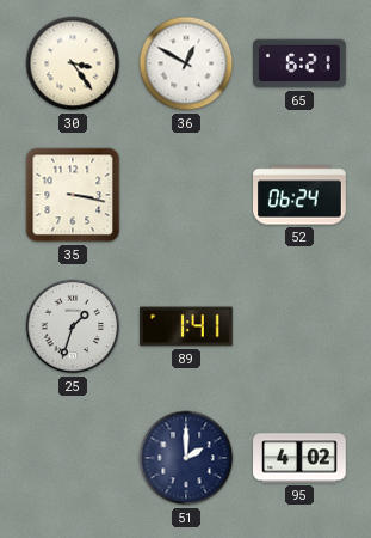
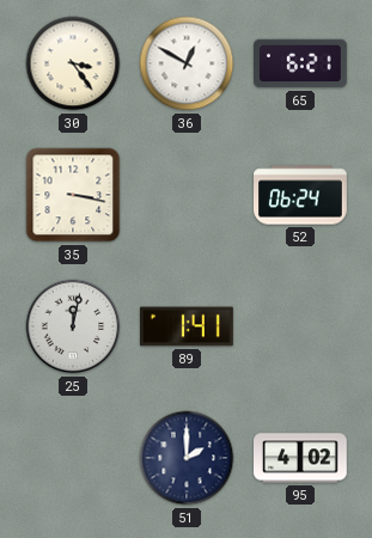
25: 1:33 -> 12:02
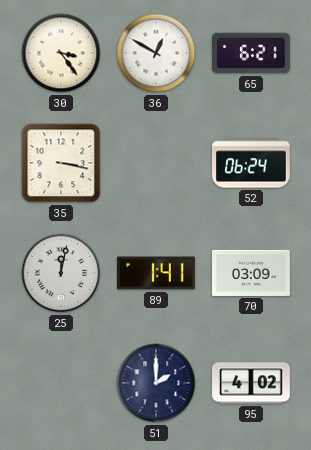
70: none -> 03:09
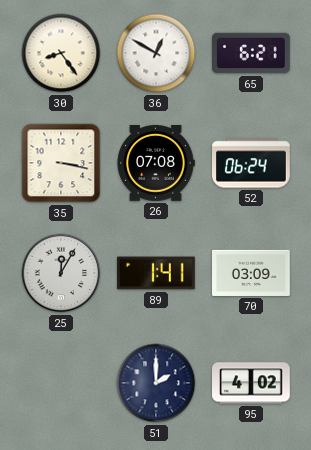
30: 3:24 -> 8:24
26: none -> 07:08
25: 12:02 -> 12:05
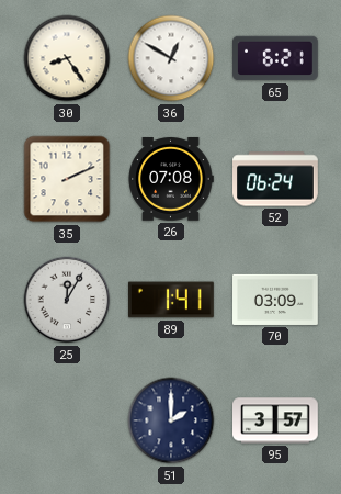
35: 3:17 -> 2:11
95: 4:02 -> 3:57
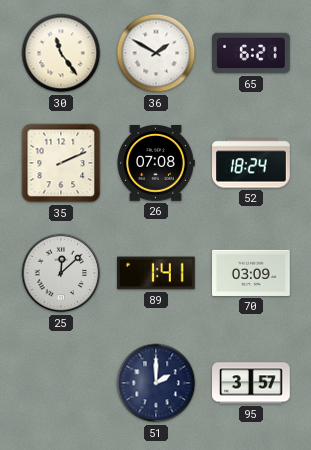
30: 8:24 -> 11:24
36: 12:50 -> 1:50
52: 06:24 -> 18:24
25: 12:05 -> 12:08
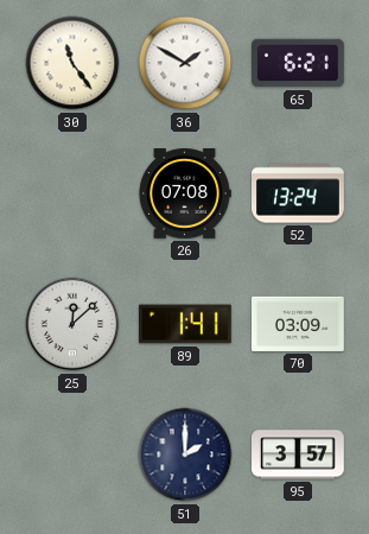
35: 2:11 -> none
52: 18:24 -> 13:24
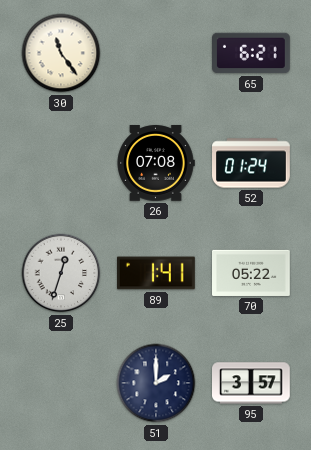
36: 1:50 -> none
52: 13:24 -> 01:24
25: 12:08 -> 12:33
70: 03:09 -> 05:22
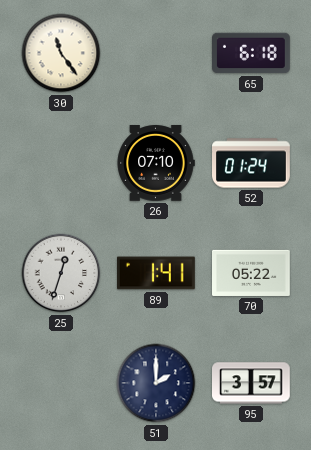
65: 6:21 -> 6:18
26: 07:08 -> 07:10
